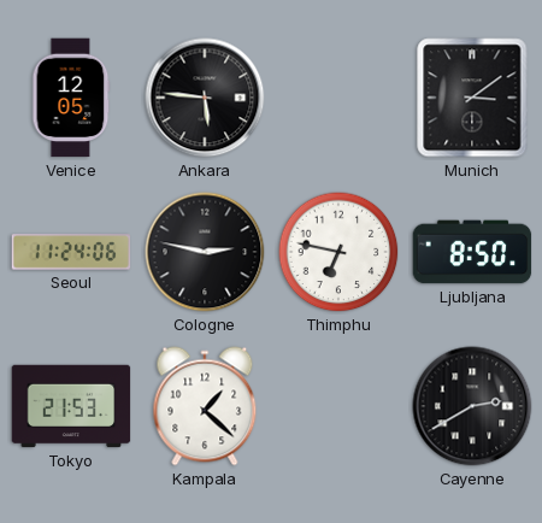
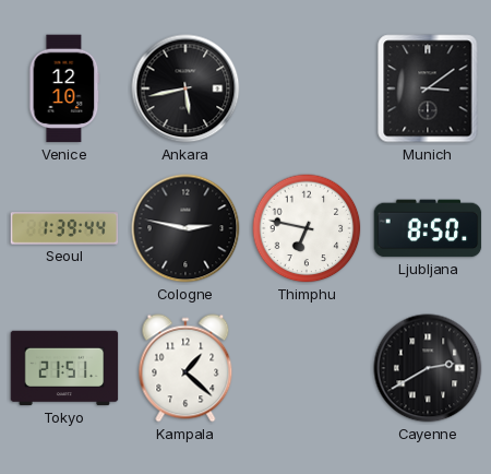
Venice: 12:05 -> 12:10
Ankara: 5:46 -> 5:43
Seoul: 11:24 -> 1:39
Tokyo: 21:53 -> 21:51
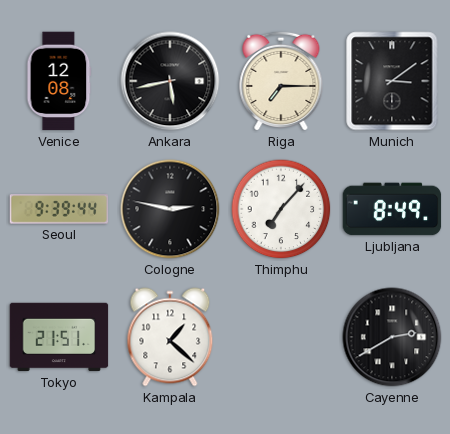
Venice: 12:10 -> 12:08
Riga: none -> 7:15
Seoul: 1:39 -> 9:39
Thimphu: 6:47 -> 7:07
Ljubljana: 8:50 -> 8:49
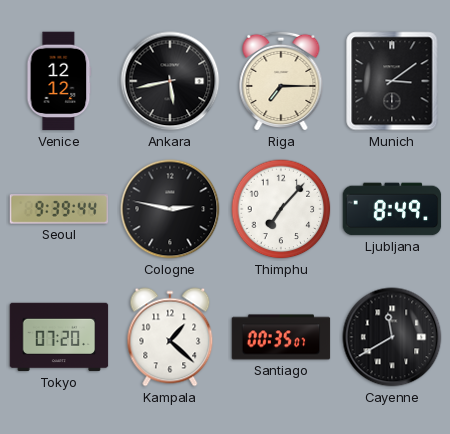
Venice: 12:08 -> 12:12
Tokyo: 21:51 -> 07:20
Santiago: none -> 00:35
Cayenne: 2:40 -> 11:40
